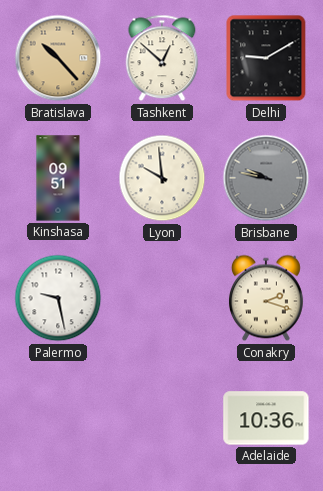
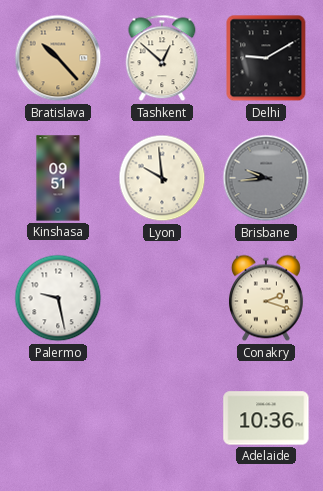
Brisbane: 9:47 -> 9:44
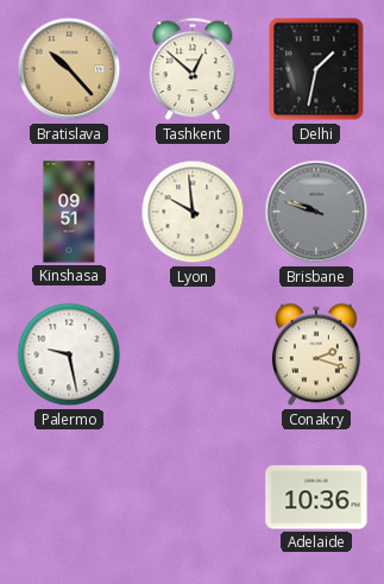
Delhi: 9:10 -> 1:32
Brisbane: 9:44 -> 9:48
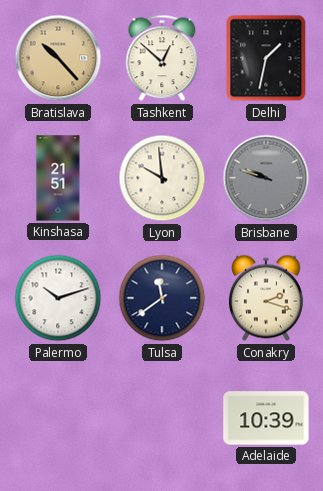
Kinshasa: 09:51 -> 21:51
Palermo: 9:28 -> 10:12
Tulsa: none -> 11:39
Adelaide: 10:36 -> 10:39
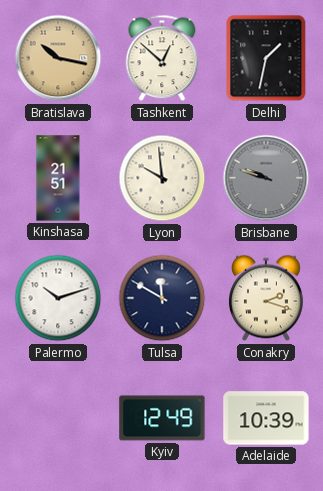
Bratislava: 10:23 -> 10:17
Tulsa: 11:39 -> 11:50
Kyiv: none -> 12:49
